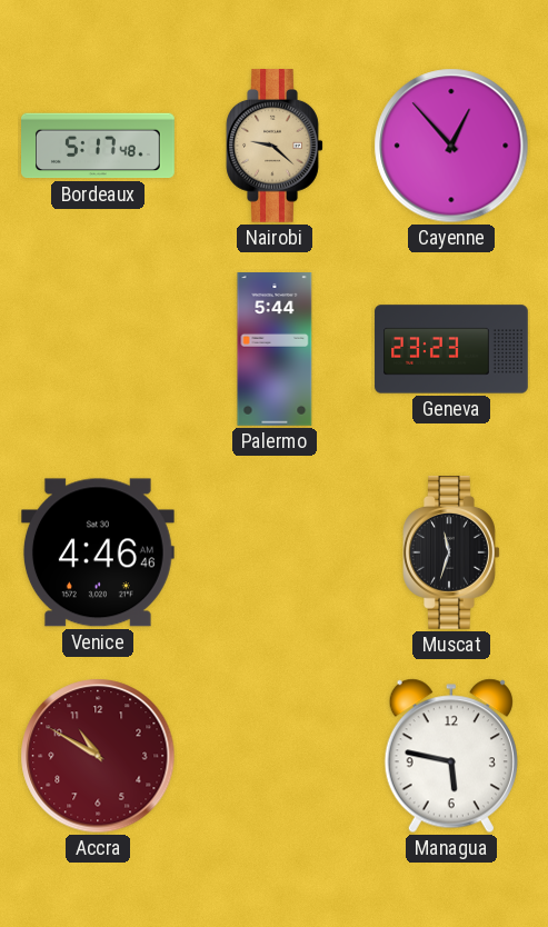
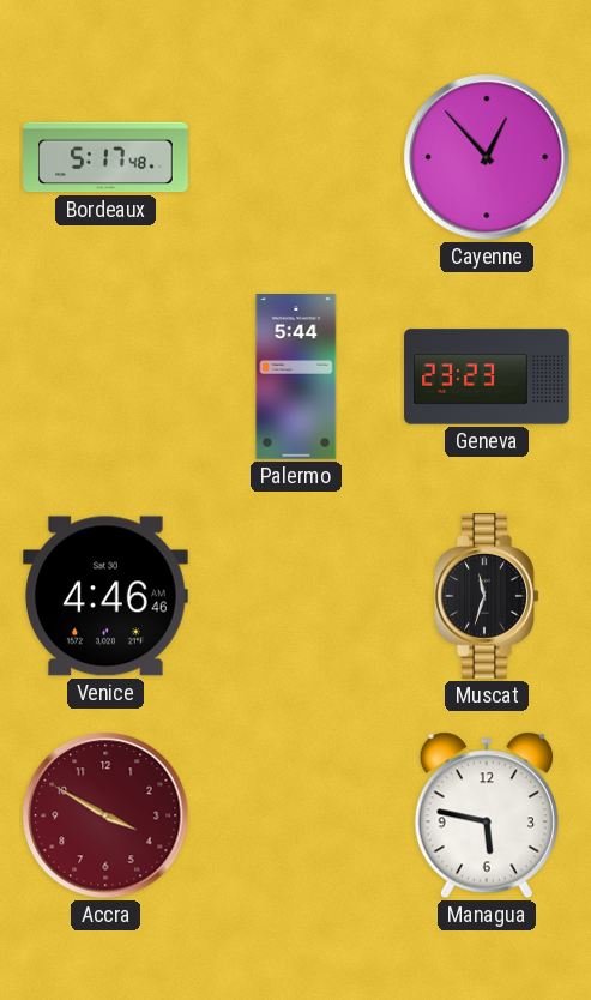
Nairobi: 9:22 -> none
Accra: 10:50 -> 3:50
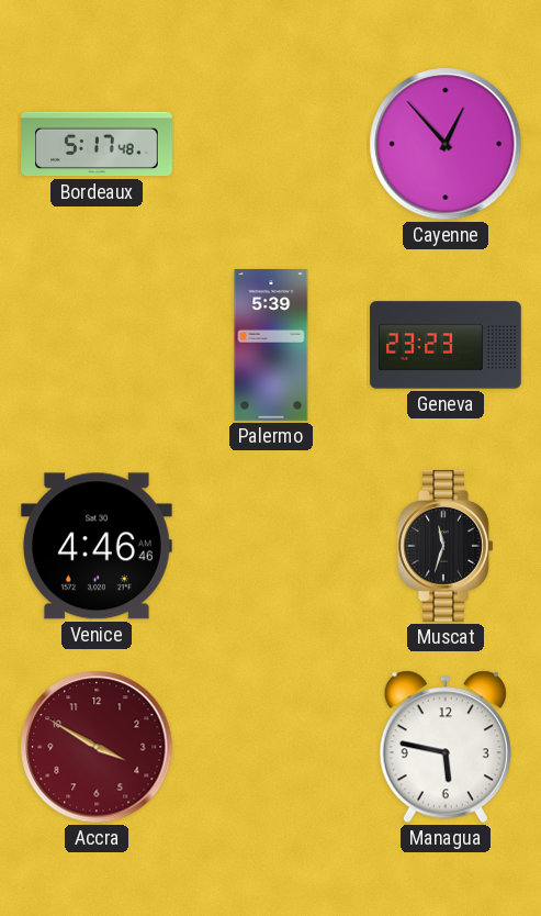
Palermo: 5:44 -> 5:39
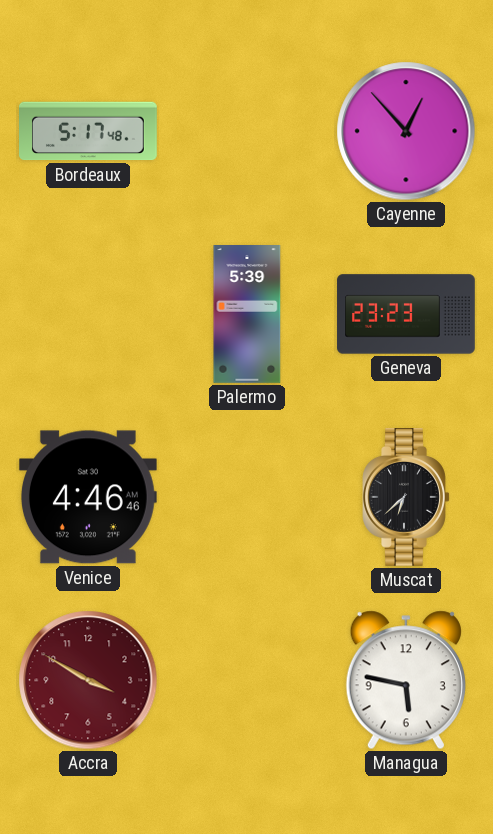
Muscat: 11:33 -> 6:38
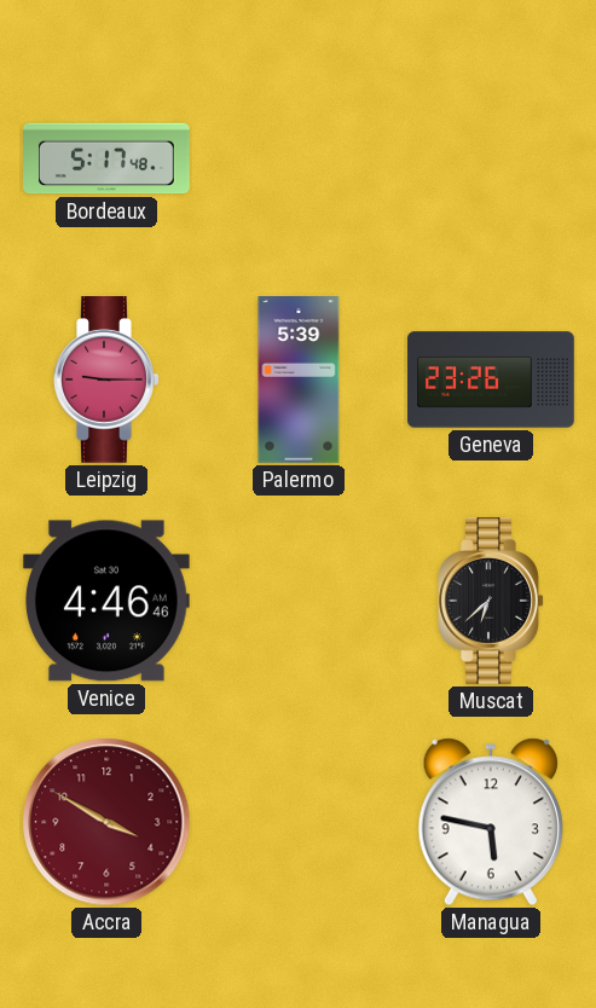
Cayenne: 12:53 -> none
Leipzig: none -> 9:15
Geneva: 23:23 -> 23:26
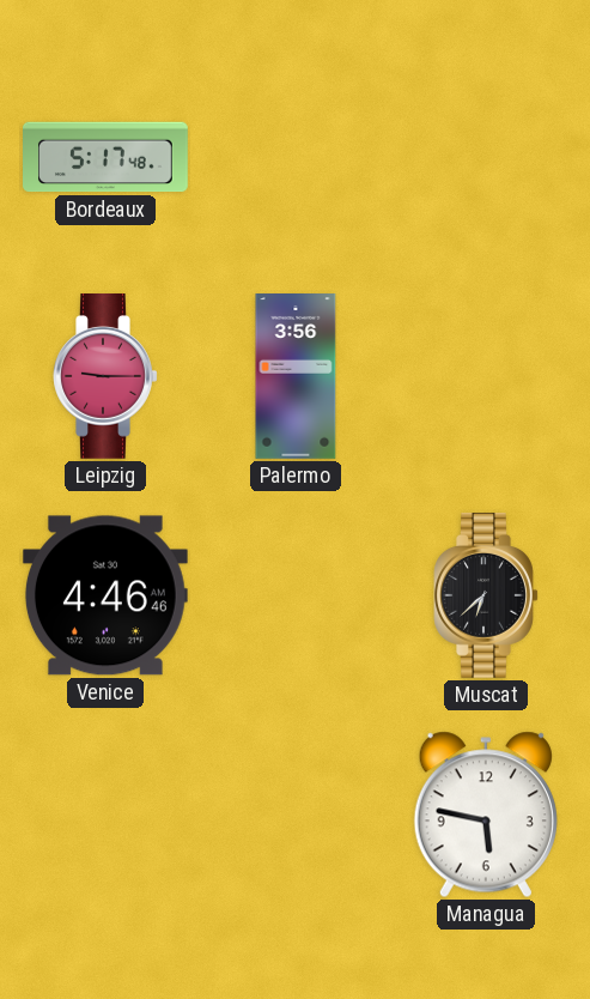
Palermo: 5:39 -> 3:56
Geneva: 23:26 -> none
Accra: 3:50 -> none
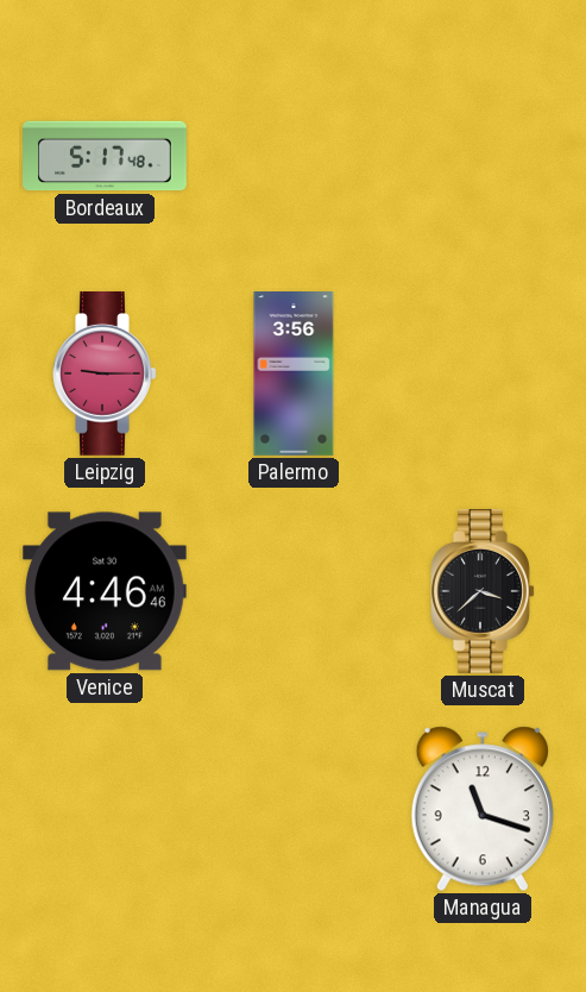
Muscat: 6:38 -> 3:38
Managua: 5:47 -> 11:18
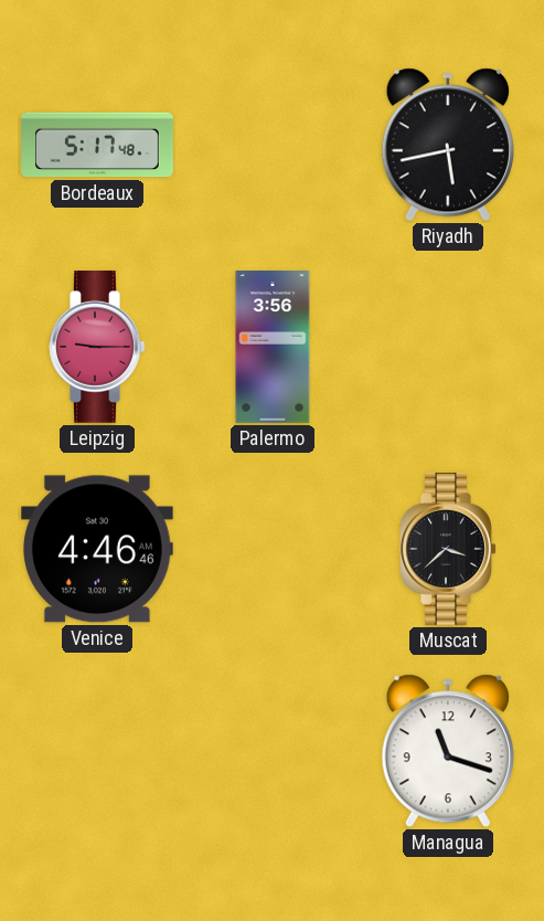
Riyadh: none -> 5:43
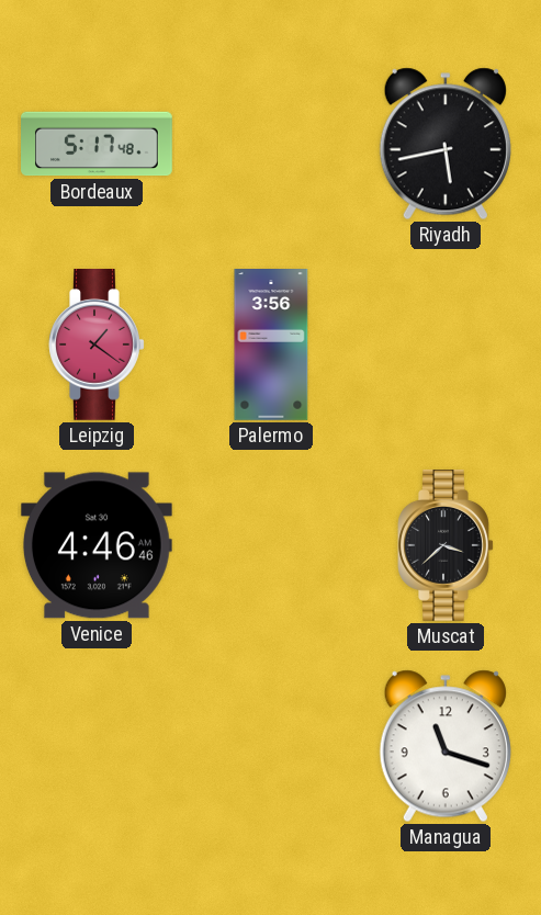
Leipzig: 9:15 -> 1:21
